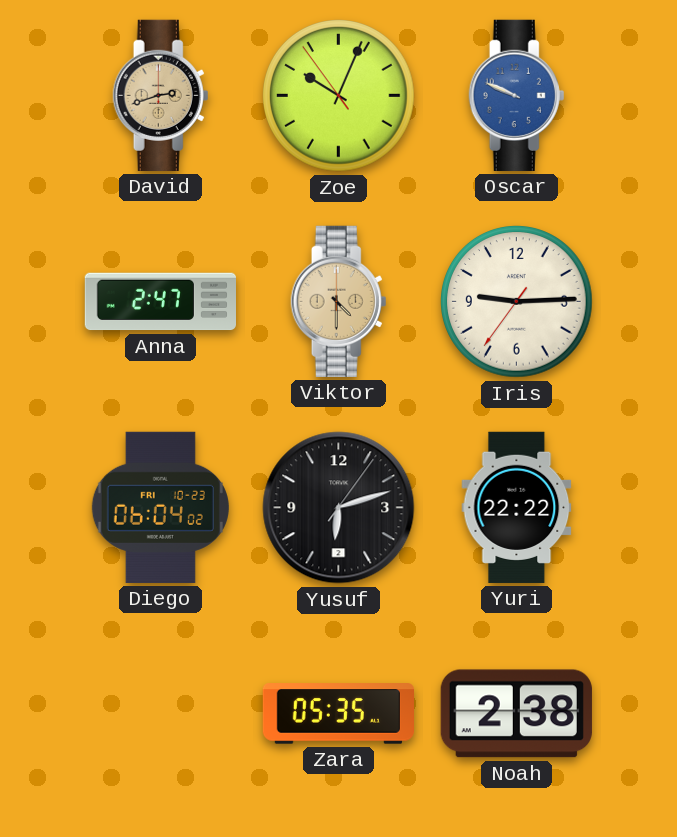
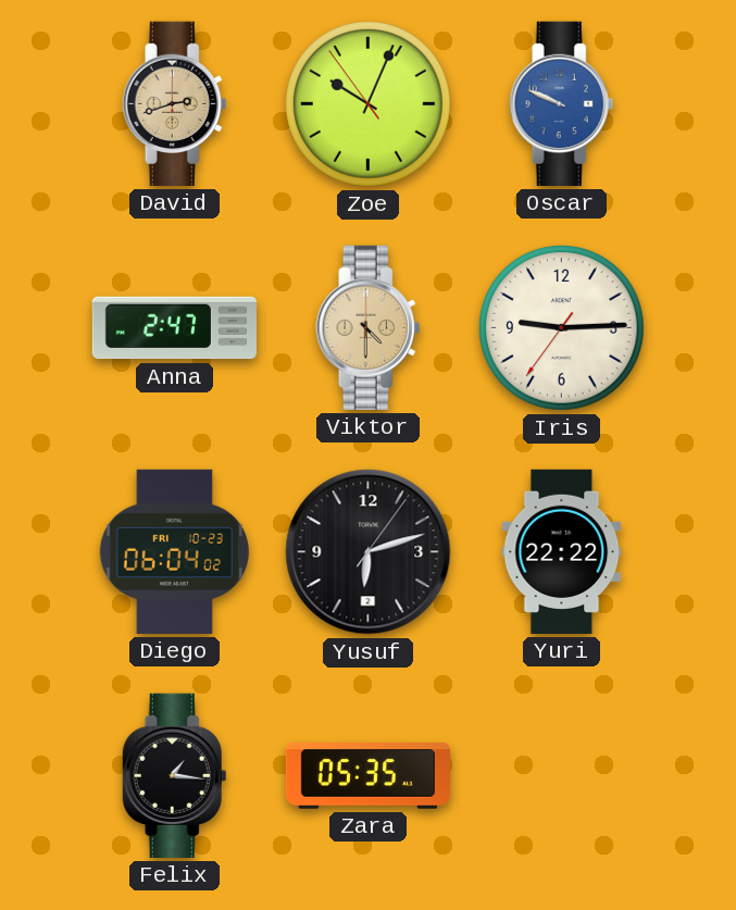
Felix: none -> 1:16
Noah: 2:38 -> none
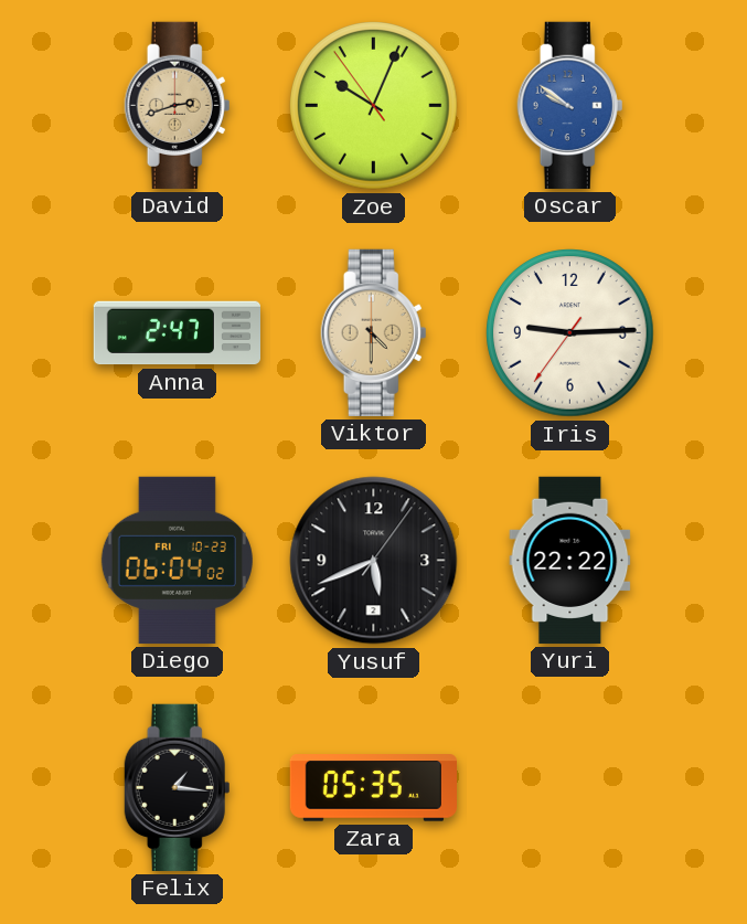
Oscar: 9:49 -> 9:51
Yusuf: 6:12 -> 5:41
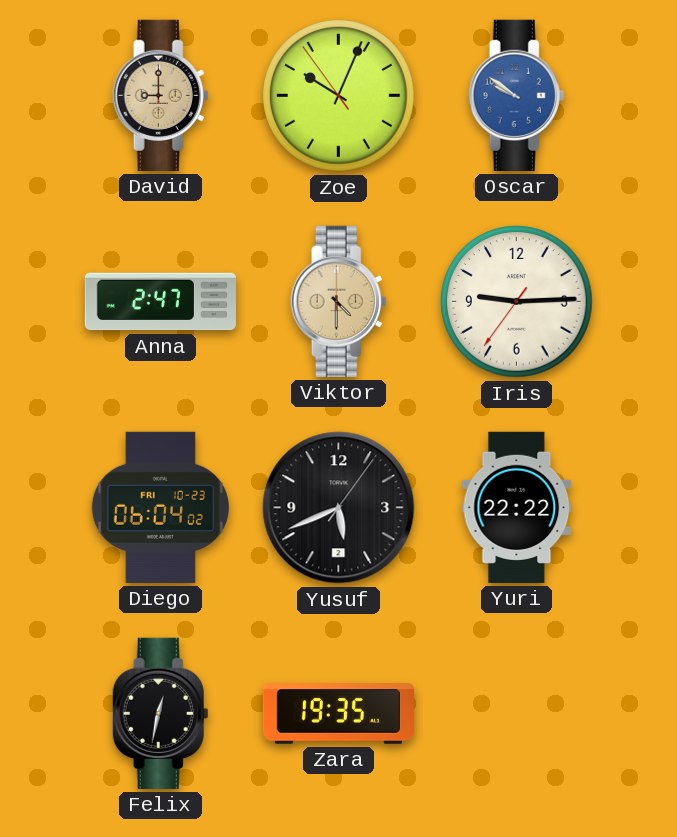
David: 2:42 -> 9:00
Felix: 1:16 -> 12:32
Zara: 05:35 -> 19:35
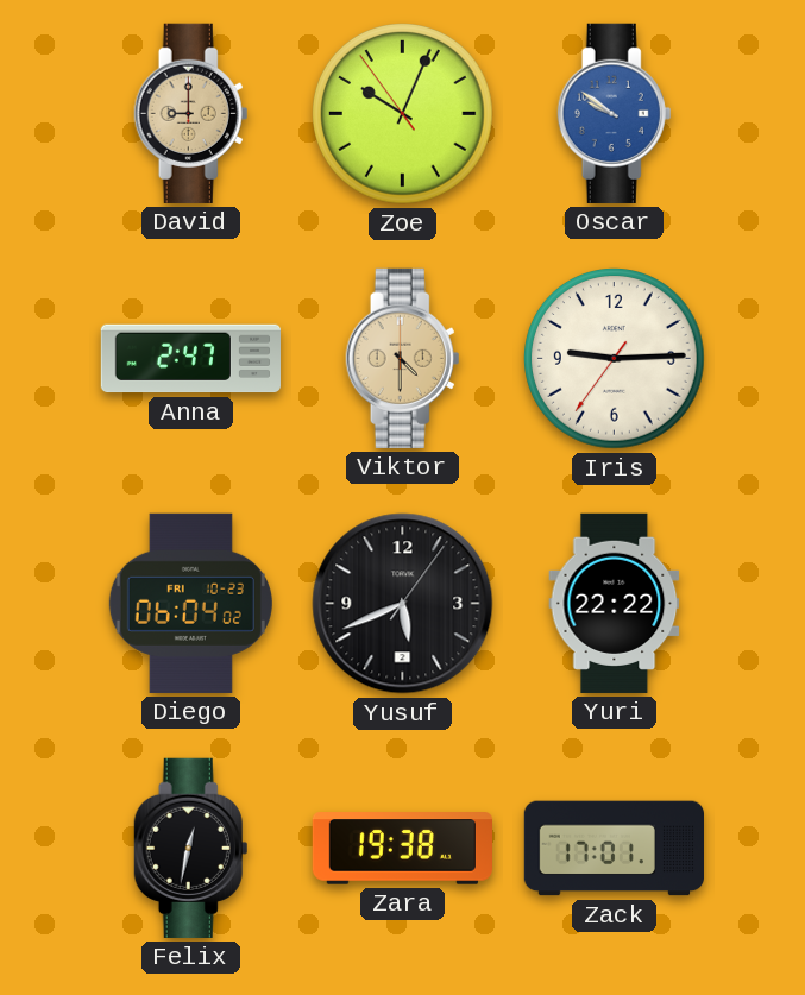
Zara: 19:35 -> 19:38
Zack: none -> 17:01
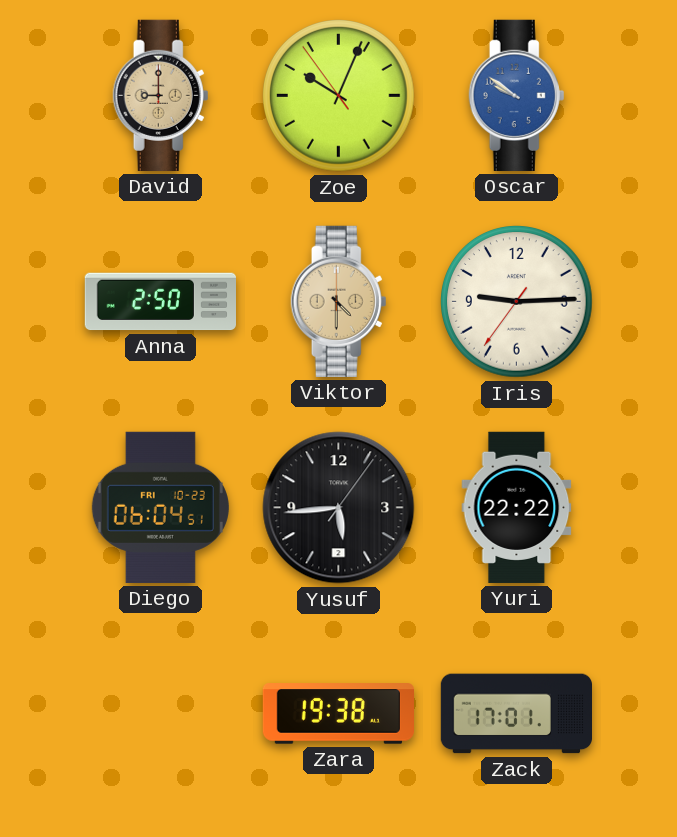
Anna: 2:47 -> 2:50
Diego: 06:04:02 -> 06:04:51
Yusuf: 5:41 -> 5:44
Felix: 12:32 -> none
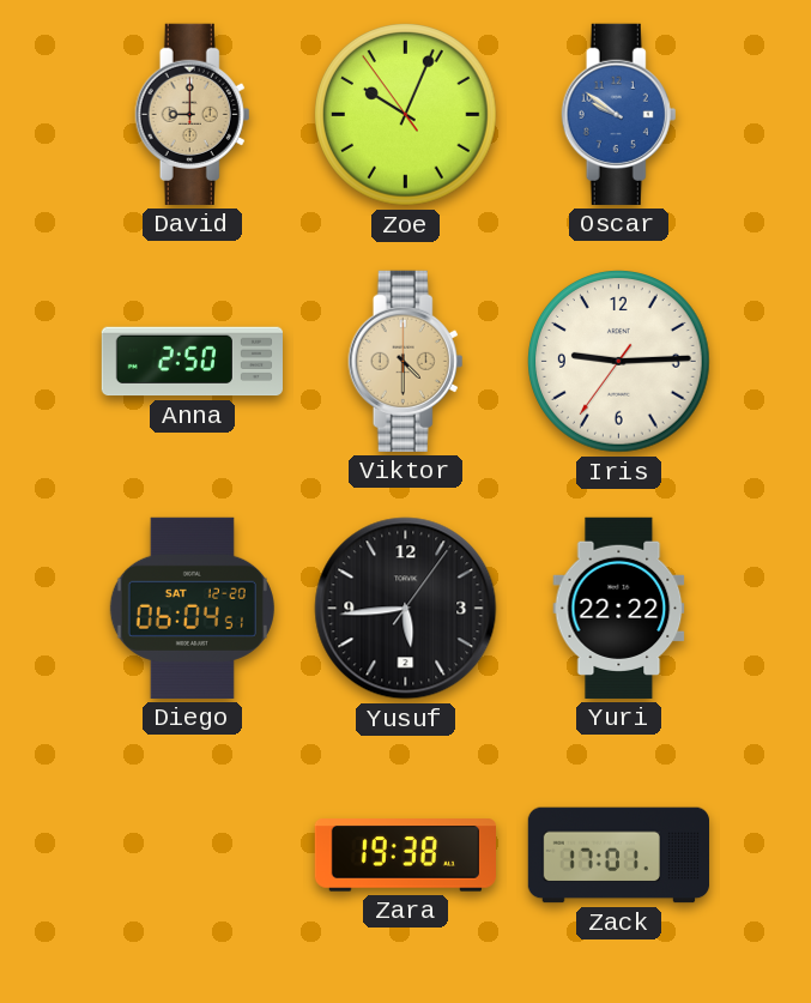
Diego date: FRI 10-23 -> SAT 12-20
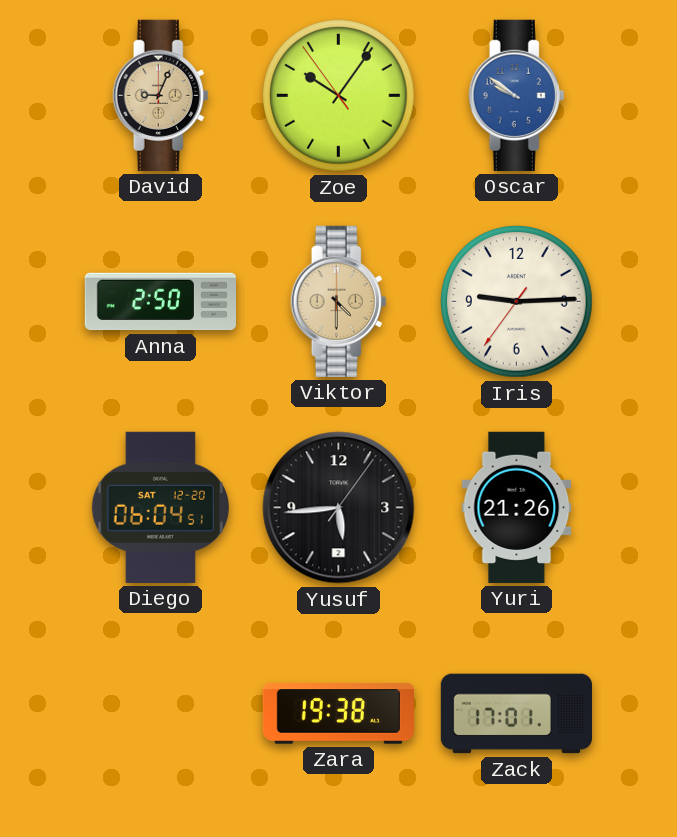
David: 9:00 -> 9:04
Zoe: 10:03 -> 10:05
Yuri: 22:22 -> 21:26
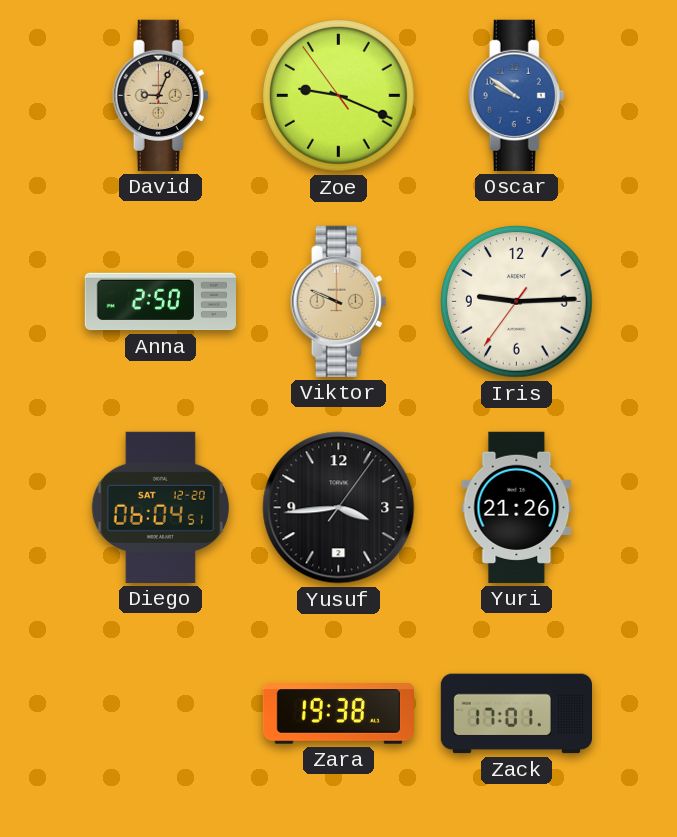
Zoe: 10:05 -> 9:18
Viktor: 4:30 -> 9:49
Yusuf: 5:44 -> 3:44
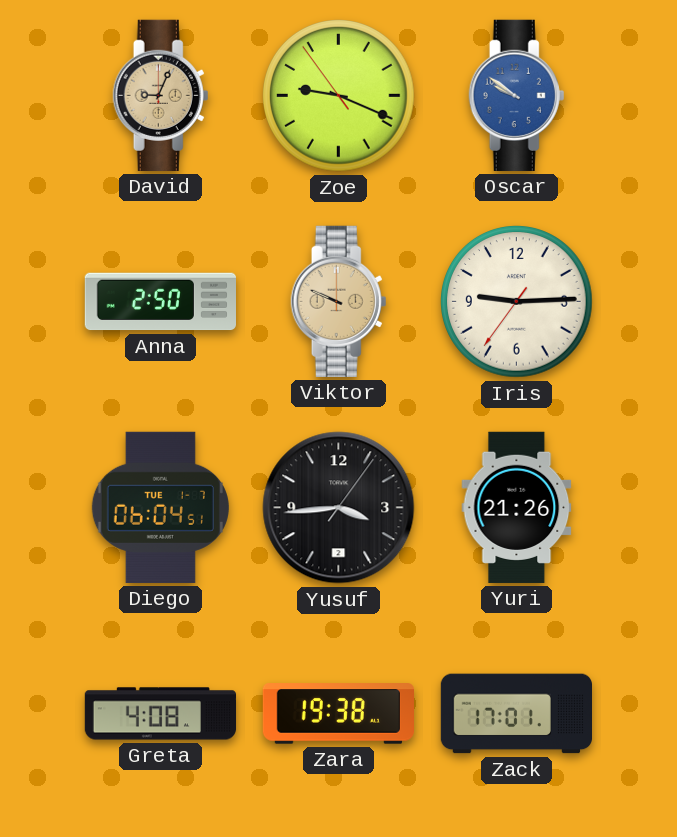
Diego date: SAT 12-20 -> TUE 1-7
Greta: none -> 4:08
